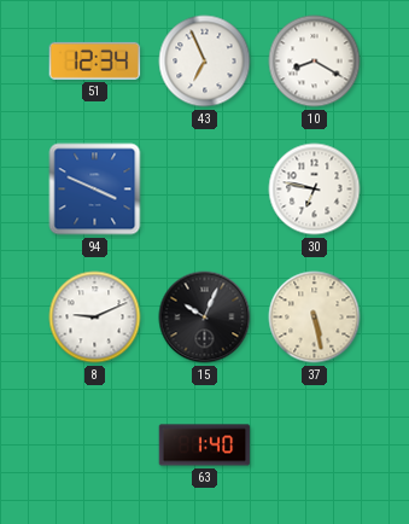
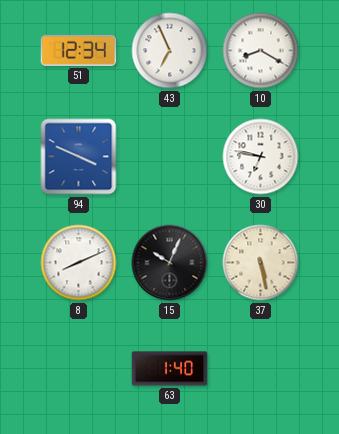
8: 9:11 -> 8:11
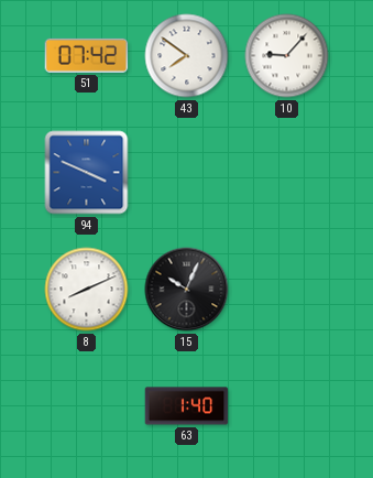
51: 12:34 -> 07:42
43: 6:56 -> 7:51
10: 8:20 -> 9:07
30: 6:47 -> none
37: 5:28 -> none
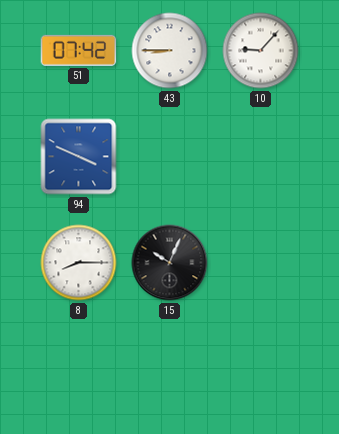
43: 7:51 -> 8:45
8: 8:11 -> 8:15
63: 1:40 -> none
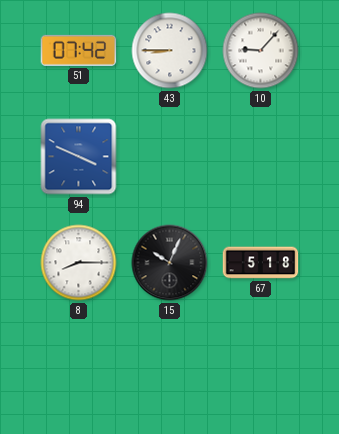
67: none -> 5:18
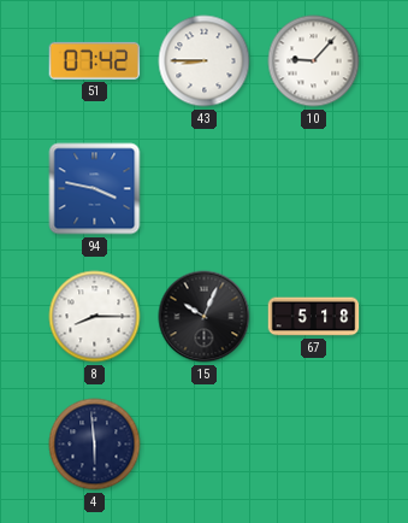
94: 3:49 -> 3:47
4: none -> 5:59
